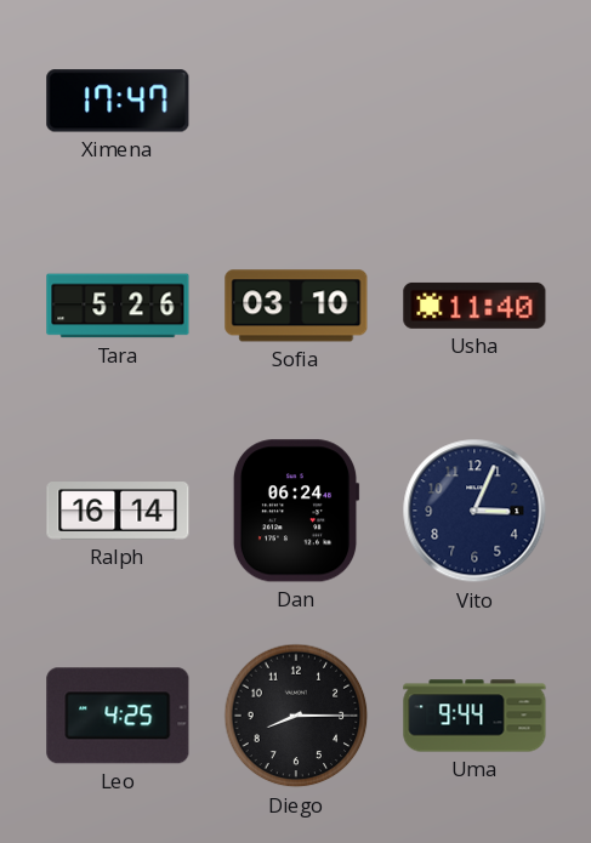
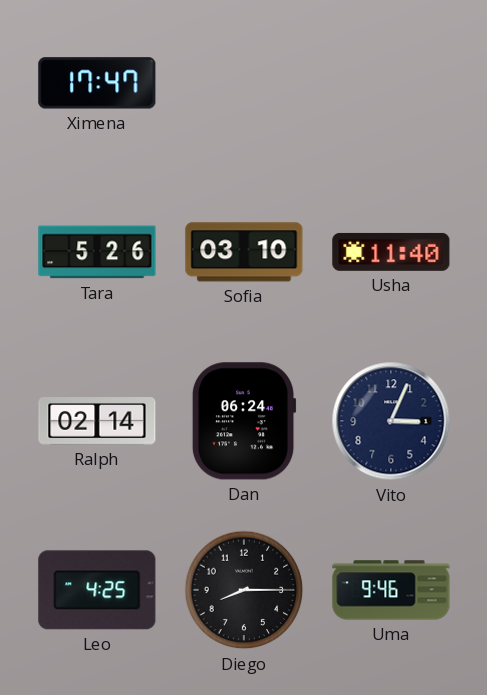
Ralph: 16:14 -> 02:14
Uma: 9:44 -> 9:46
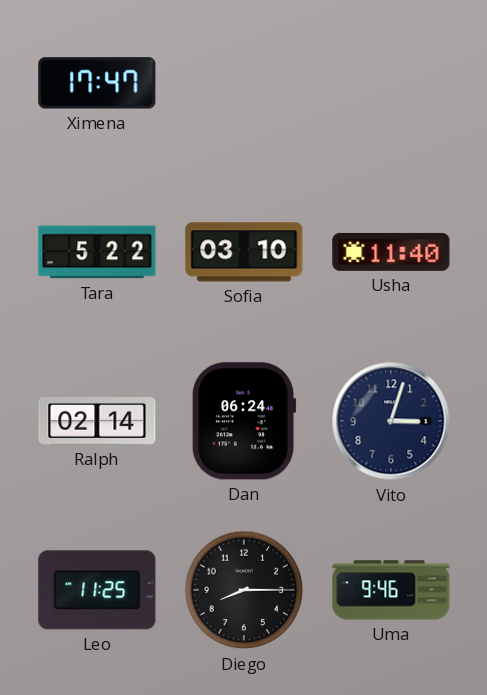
Tara: 5:26 -> 5:22
Vito: 3:04 -> 3:03
Leo: 4:25 -> 11:25
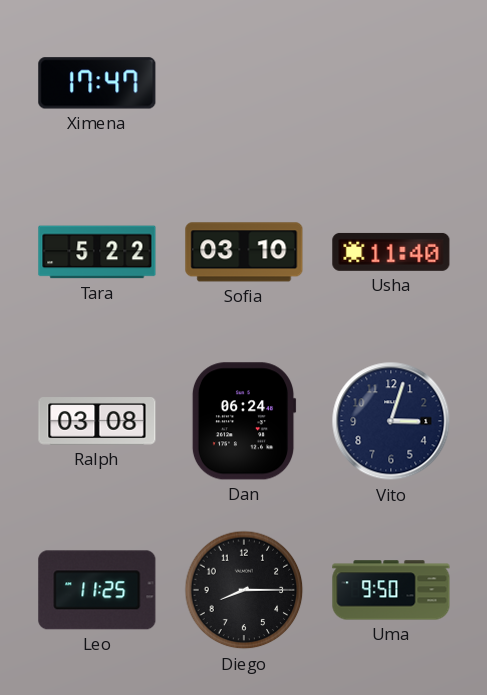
Ralph: 02:14 -> 03:08
Uma: 9:46 -> 9:50
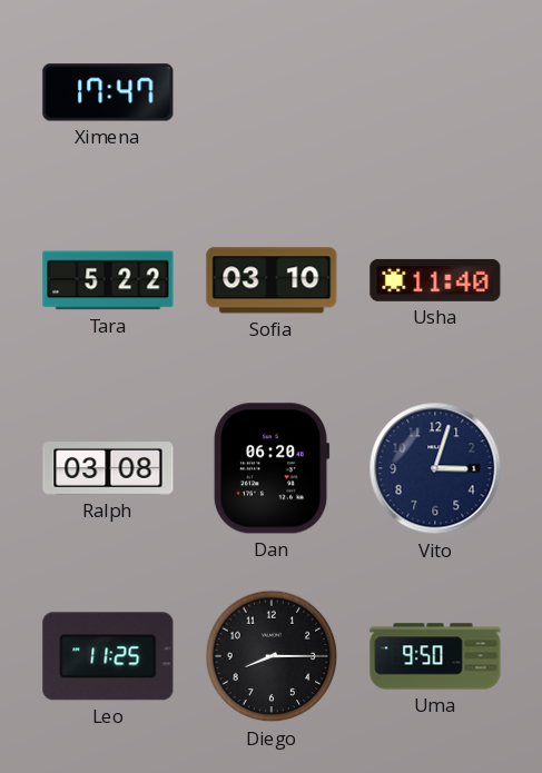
Dan: 06:24 -> 06:20
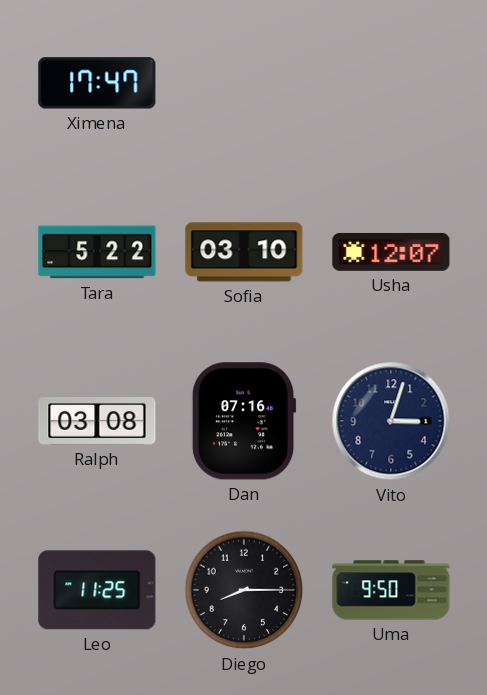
Usha: 11:40 -> 12:07
Dan: 06:20 -> 07:16
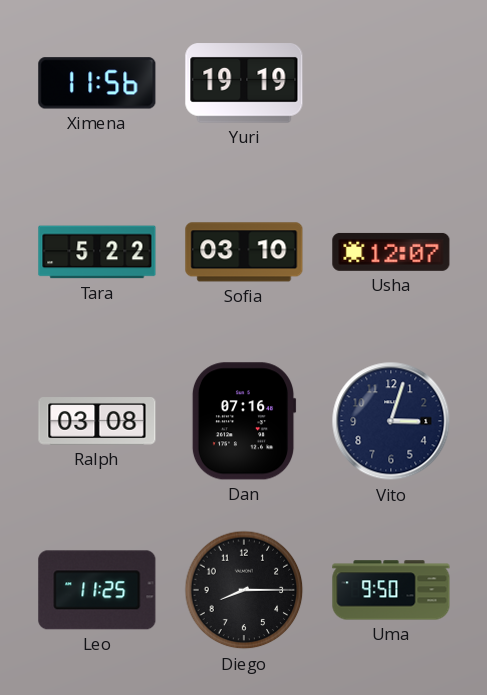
Ximena: 17:47 -> 11:56
Yuri: none -> 19:19
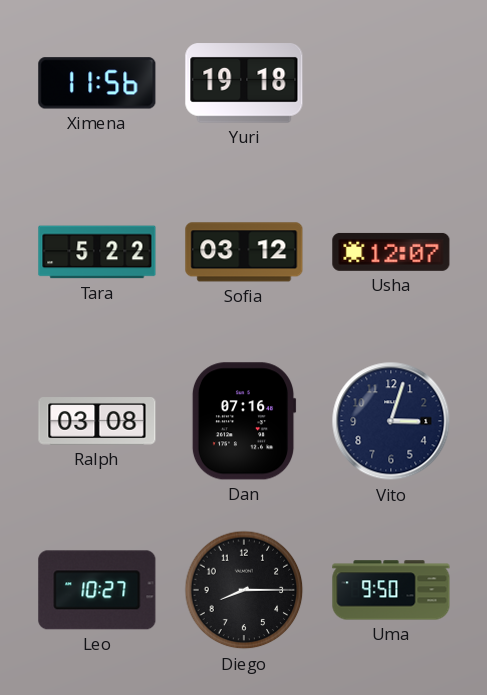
Yuri: 19:19 -> 19:18
Sofia: 03:10 -> 03:12
Leo: 11:25 -> 10:27
